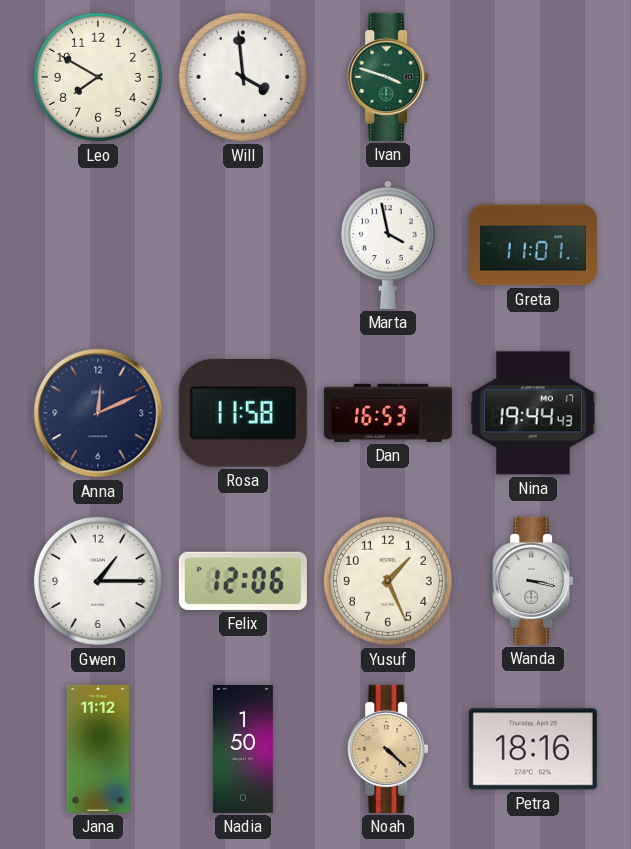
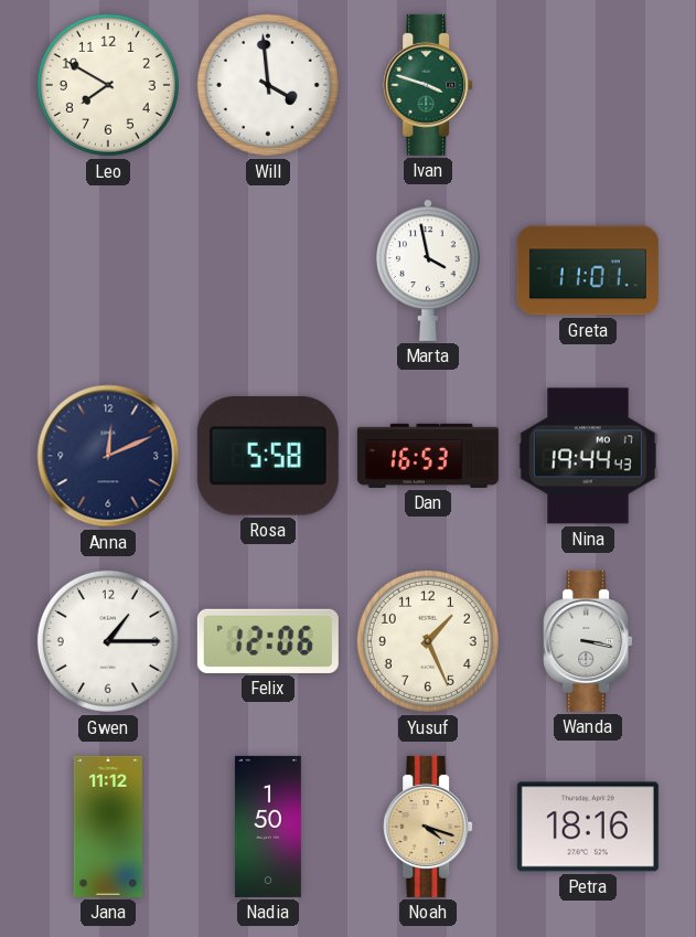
Rosa: 11:58 -> 5:58
Noah: 4:22 -> 4:18
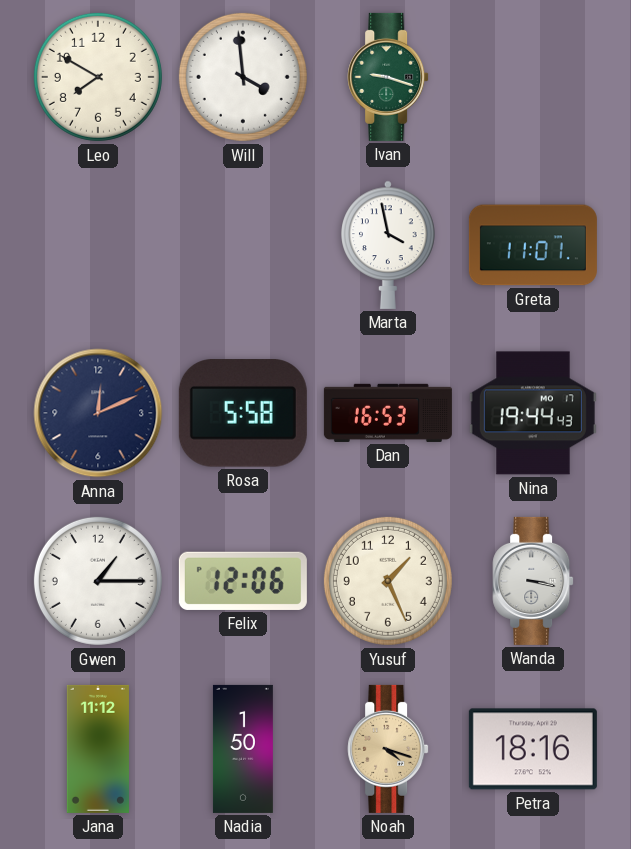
Ivan: 3:48 -> 9:18
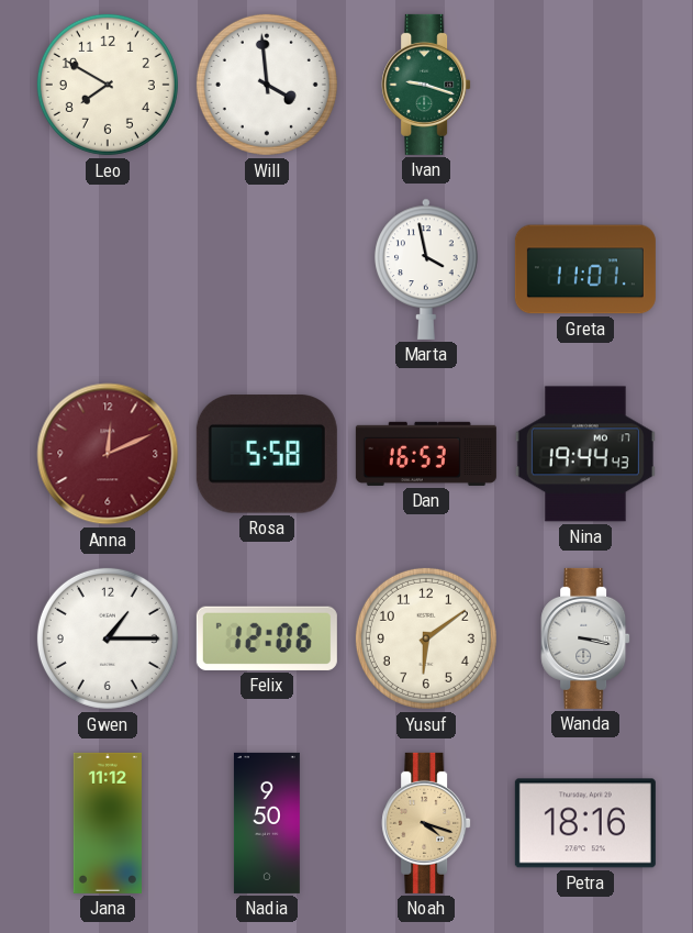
Anna dial: navy -> burgundy
Yusuf: 1:26 -> 6:09
Nadia: 1:50 -> 9:50
